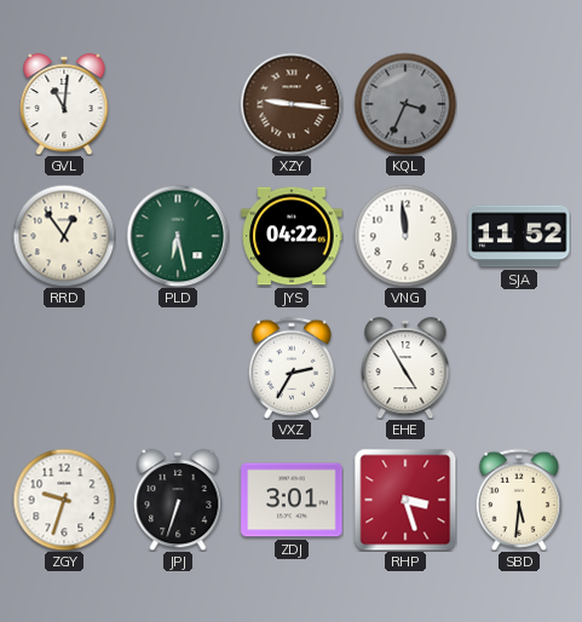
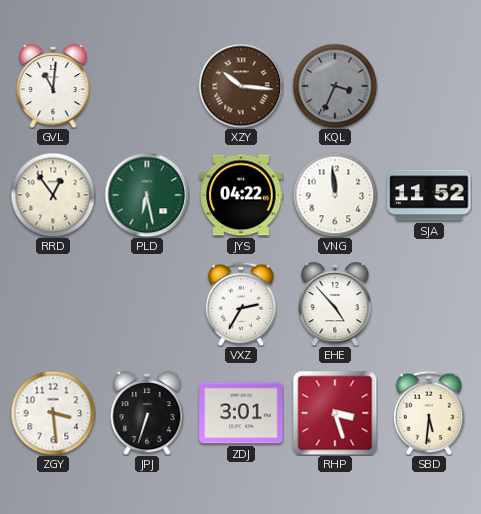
XZY: 9:16 -> 10:16
EHE: 4:55 -> 4:53
ZGY: 9:33 -> 3:29
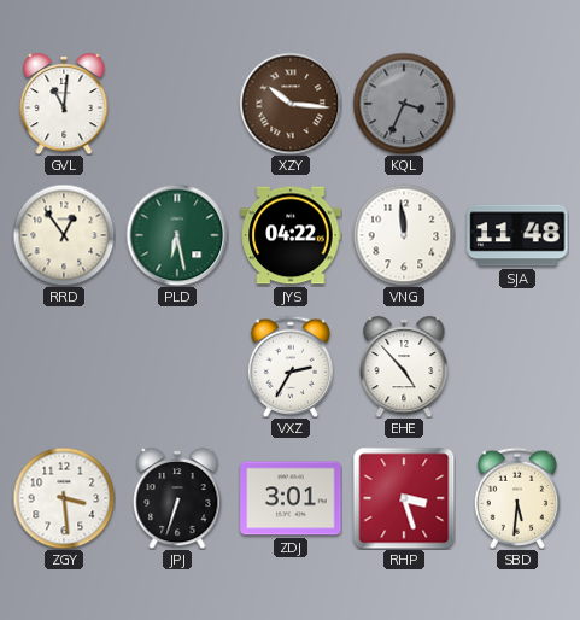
SJA: 11:52 -> 11:48
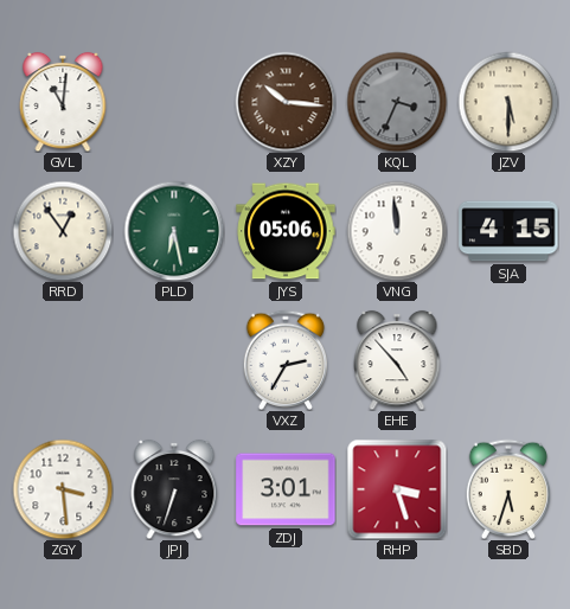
JZV: none -> 5:30
JYS: 04:22 -> 05:06
SJA: 11:48 -> 4:15
SBD: 5:31 -> 5:33
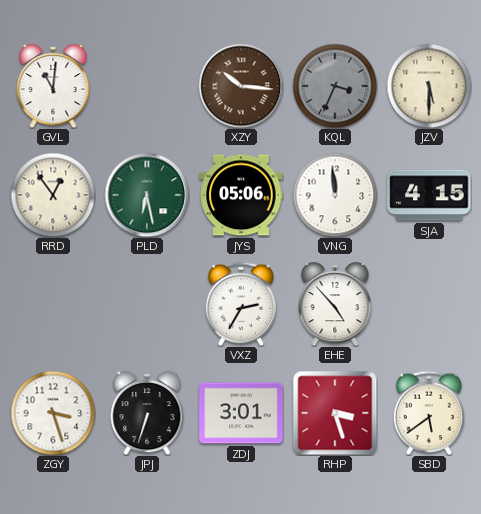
ZGY: 3:29 -> 3:27
SBD: 5:33 -> 5:39
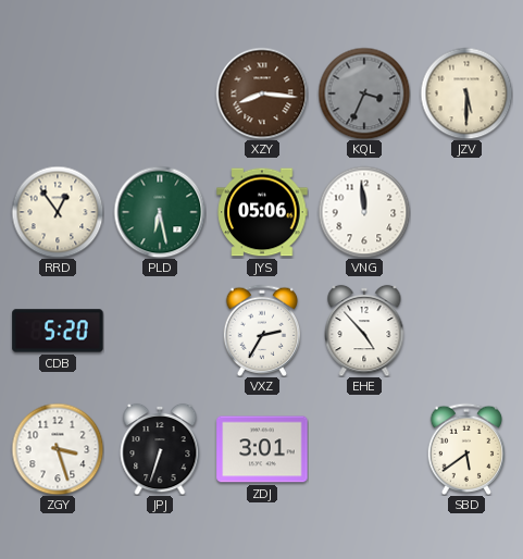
GVL: 11:01 -> none
XZY: 10:16 -> 8:16
SJA: 4:15 -> none
CDB: none -> 5:20
RHP: 3:27 -> none
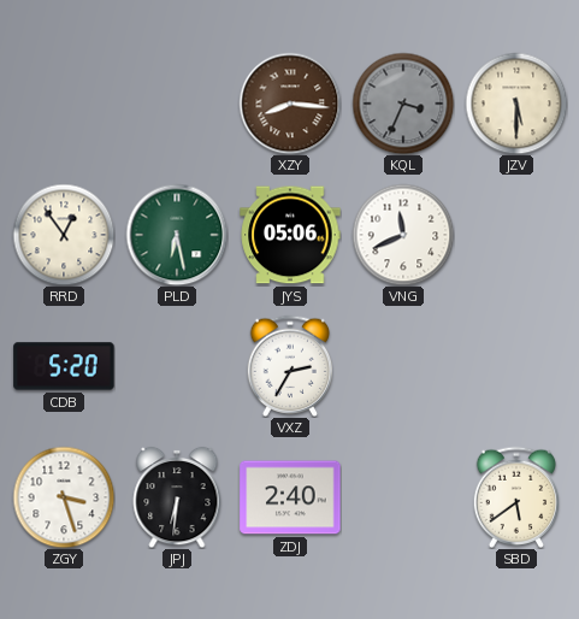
VNG: 11:59 -> 11:41
EHE: 4:53 -> none
JPJ: 6:33 -> 6:31
ZDJ: 3:01 -> 2:40
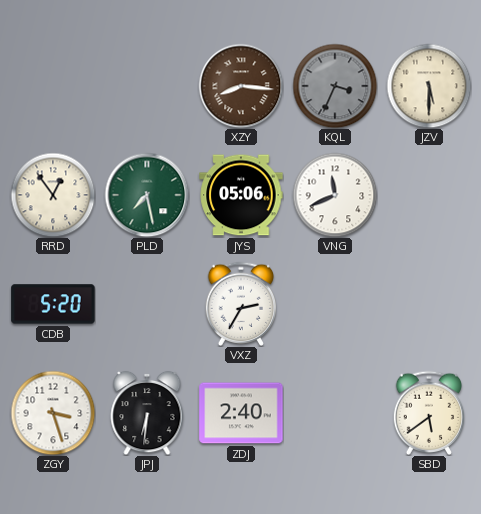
PLD: 6:28 -> 7:28
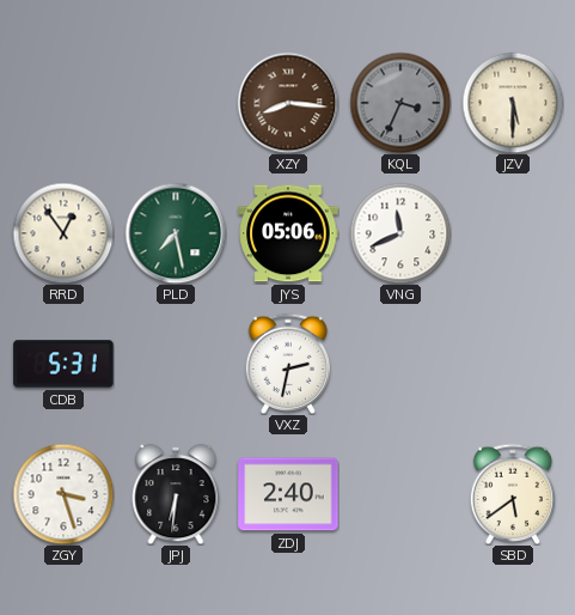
CDB: 5:20 -> 5:31
VXZ: 2:35 -> 2:32
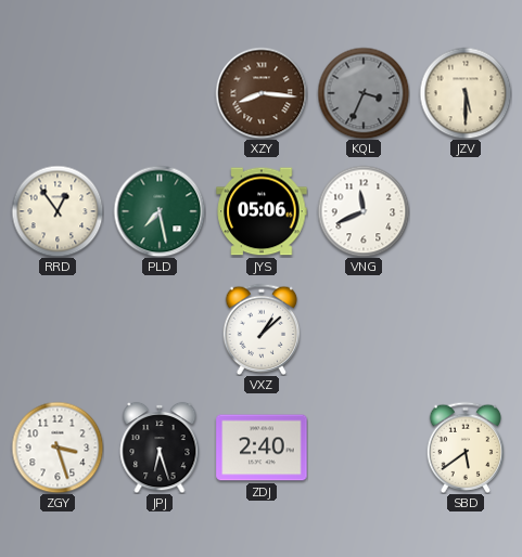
CDB: 5:31 -> none
VXZ: 2:32 -> 1:08
JPJ: 6:31 -> 6:27
